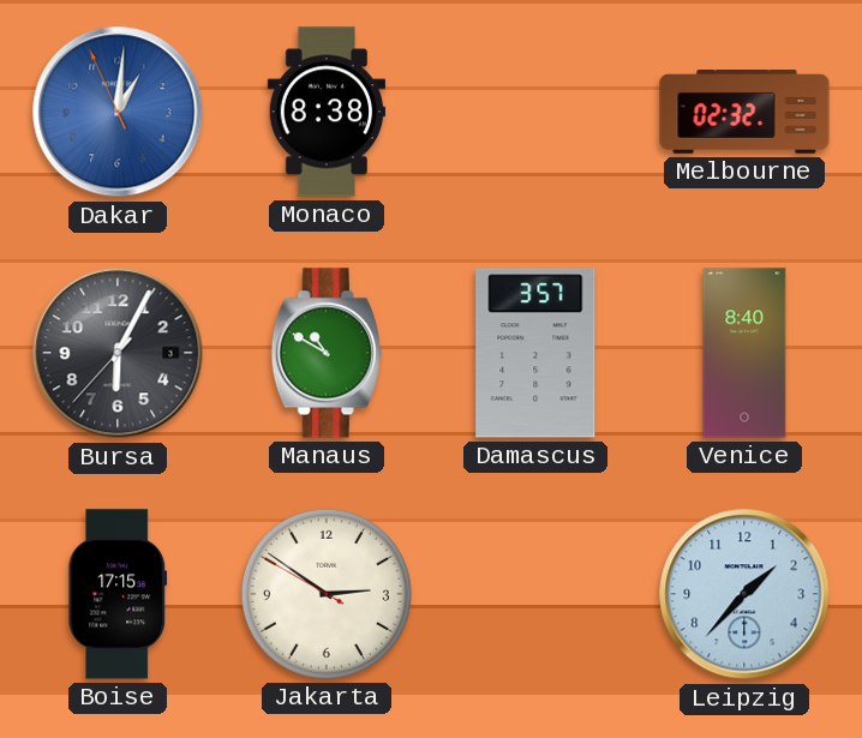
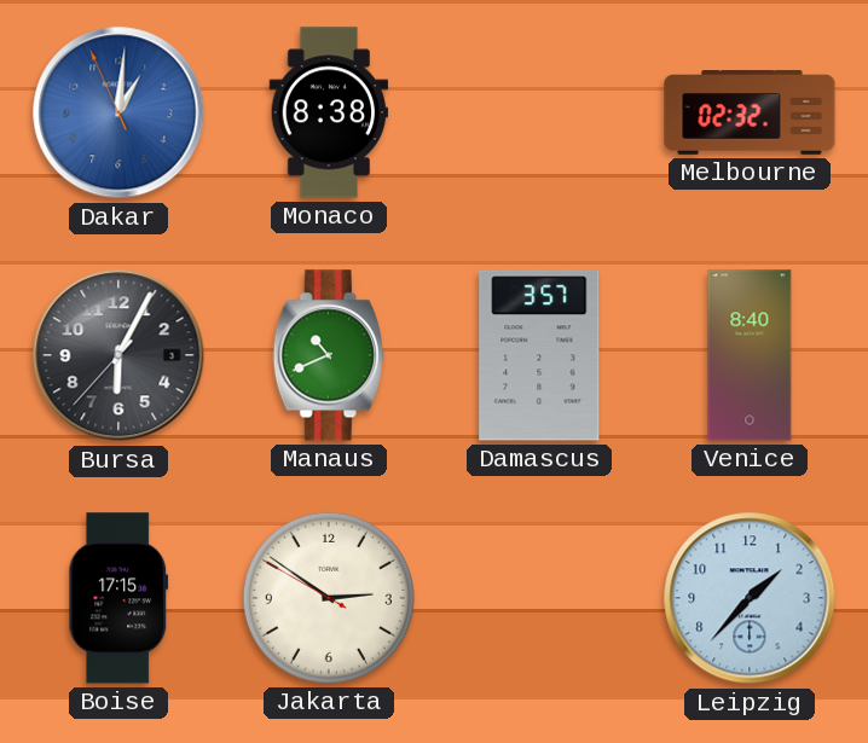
Manaus: 10:50 -> 10:41
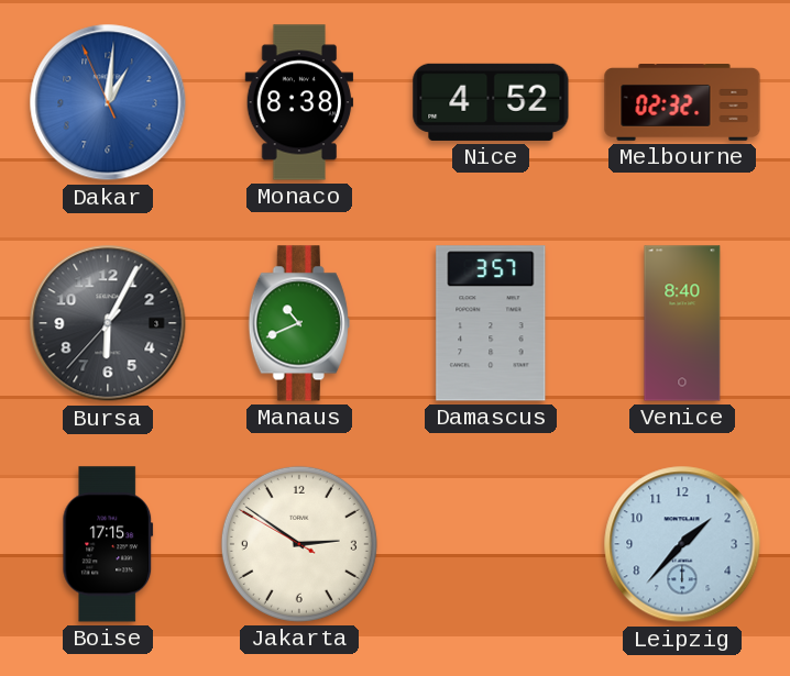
Nice: none -> 4:52
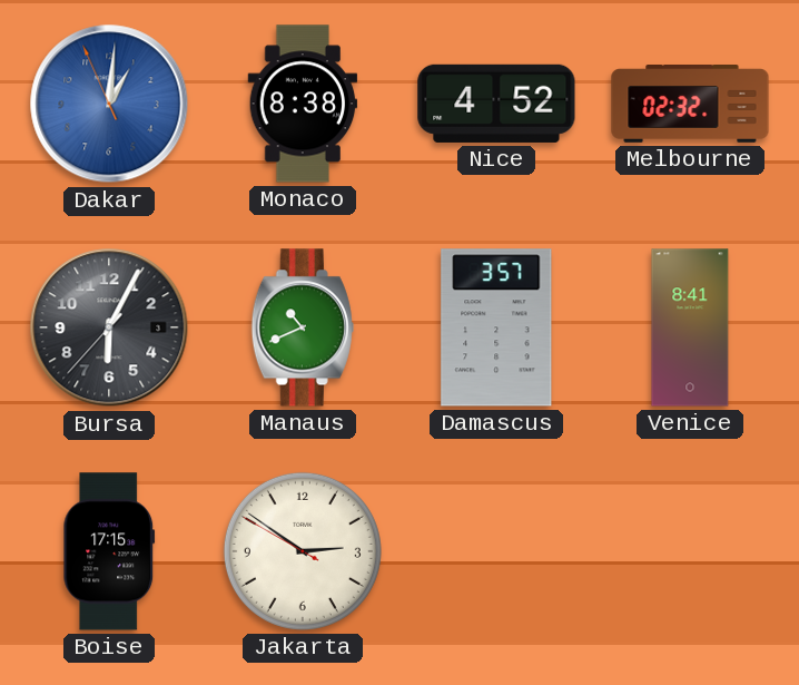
Venice: 8:40 -> 8:41
Leipzig: 1:37 -> none
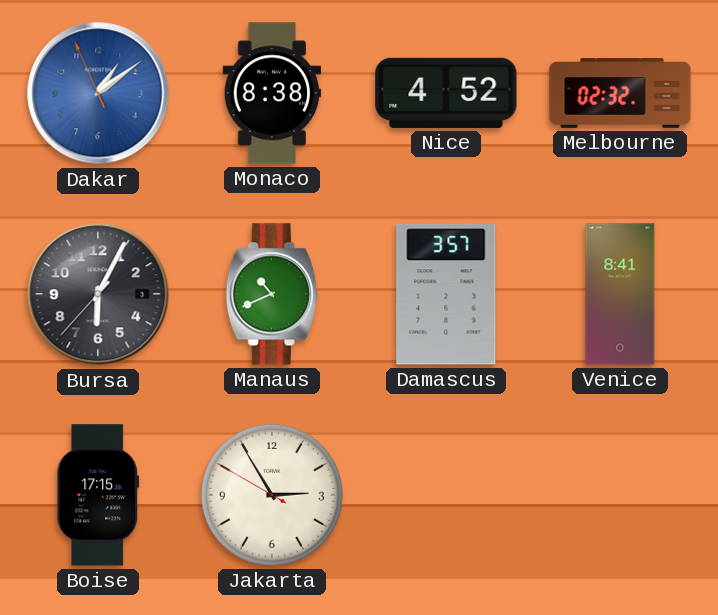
Dakar: 1:00 -> 1:08
Jakarta: 2:50 -> 2:54
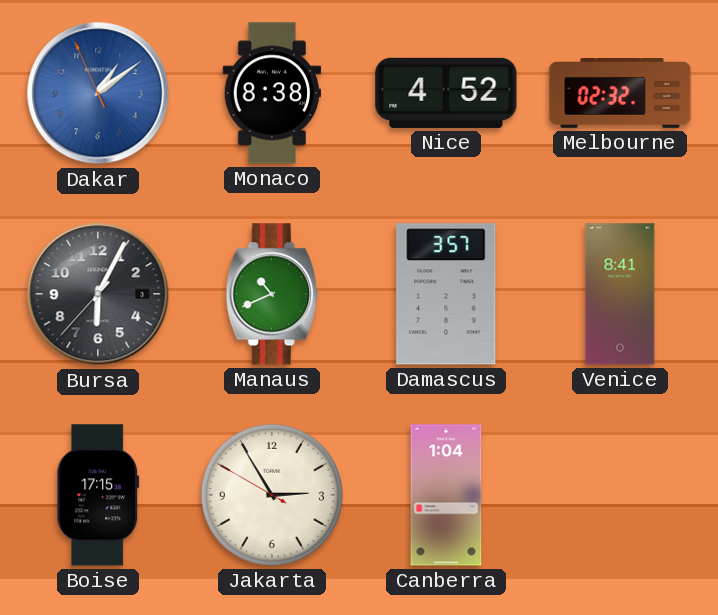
Canberra: none -> 1:04
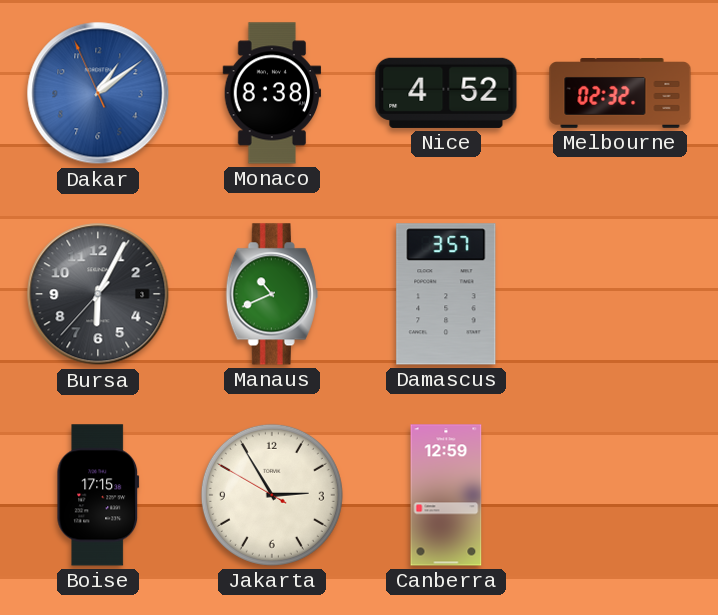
Venice: 8:41 -> none
Canberra: 1:04 -> 12:59
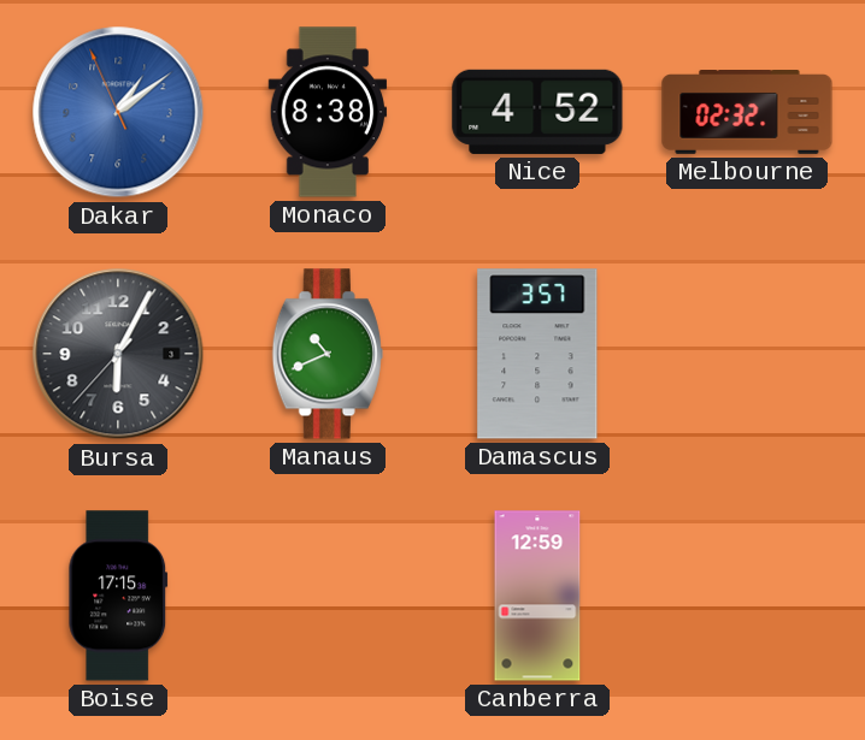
Jakarta: 2:54 -> none
